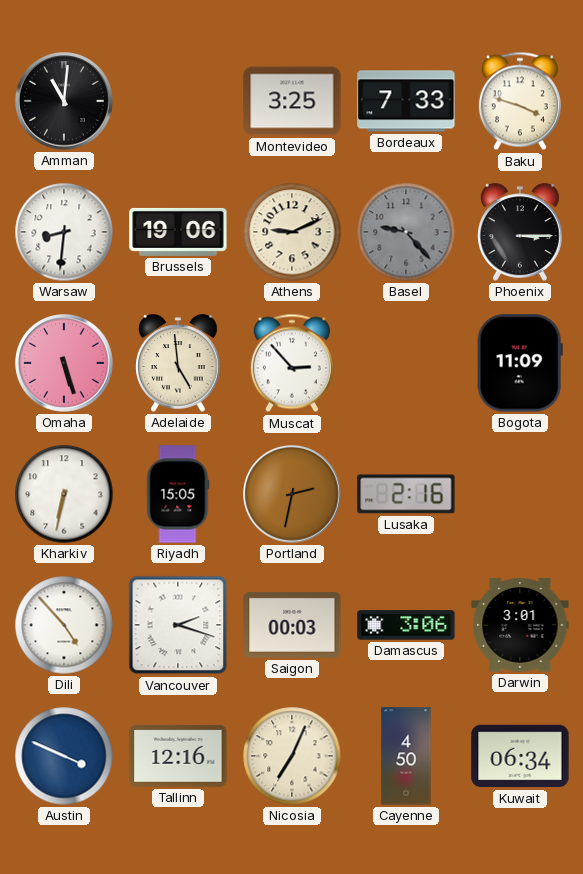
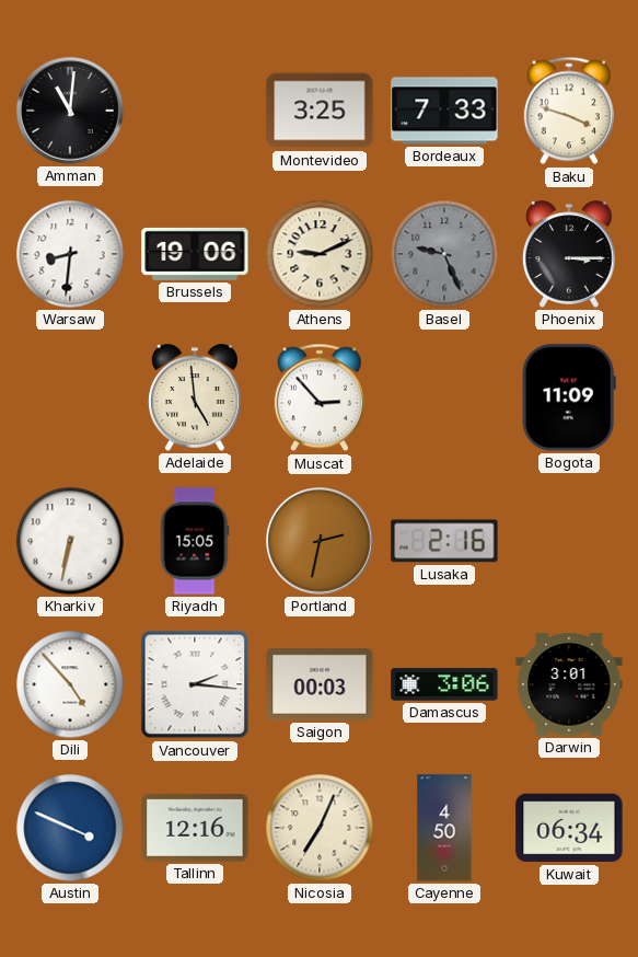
Basel: 9:23 -> 9:26
Omaha: 5:27 -> none
Vancouver: 2:18 -> 2:16
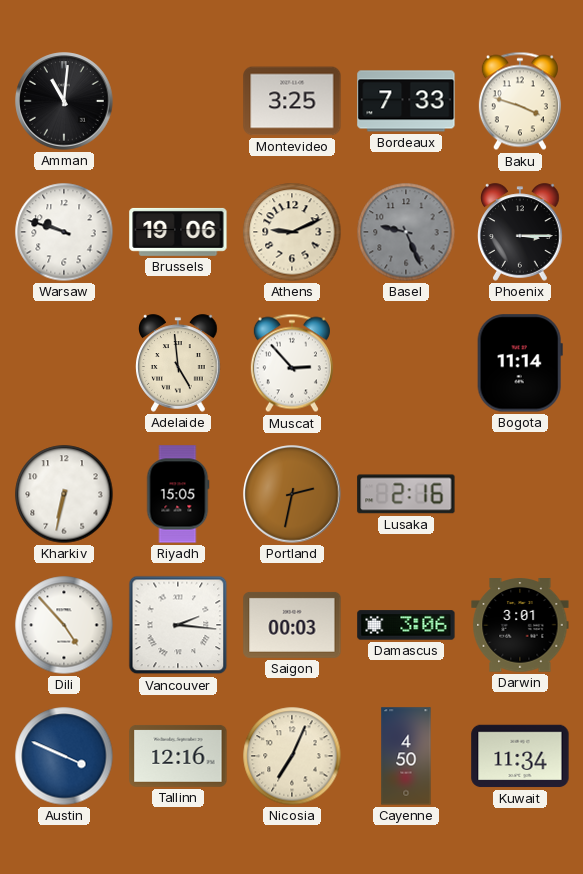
Warsaw: 8:31 -> 9:48
Bogota: 11:09 -> 11:14
Kuwait: 06:34 -> 11:34
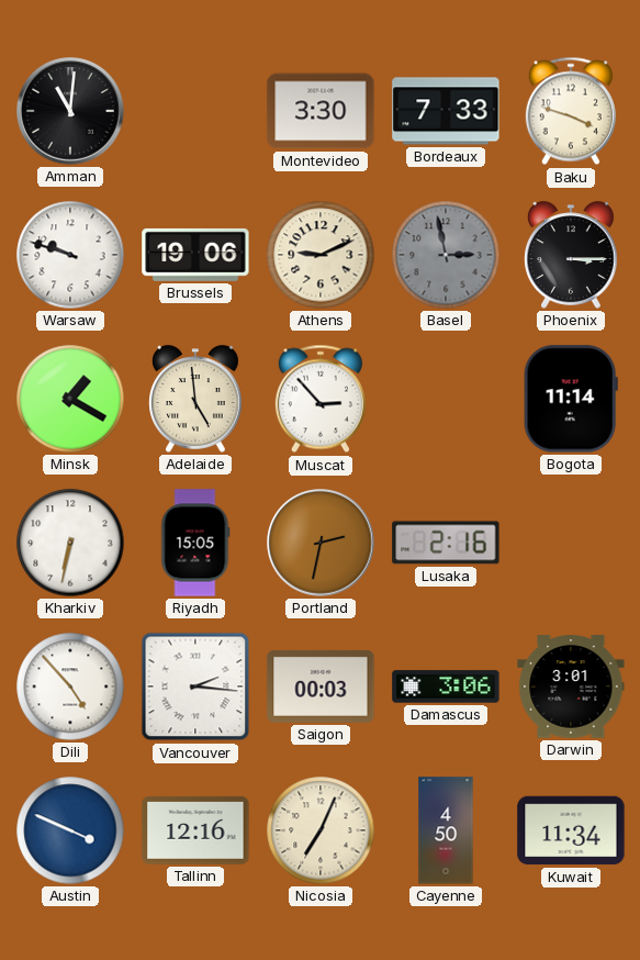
Montevideo: 3:25 -> 3:30
Basel: 9:26 -> 2:58
Minsk: none -> 1:20
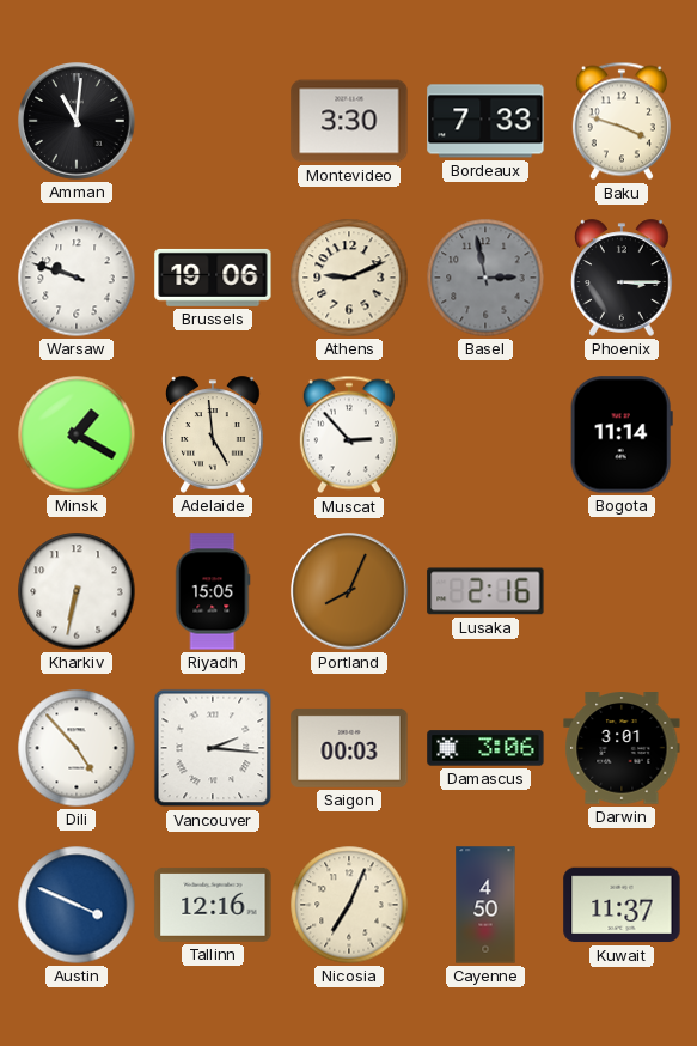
Portland: 2:32 -> 8:04
Kuwait: 11:34 -> 11:37
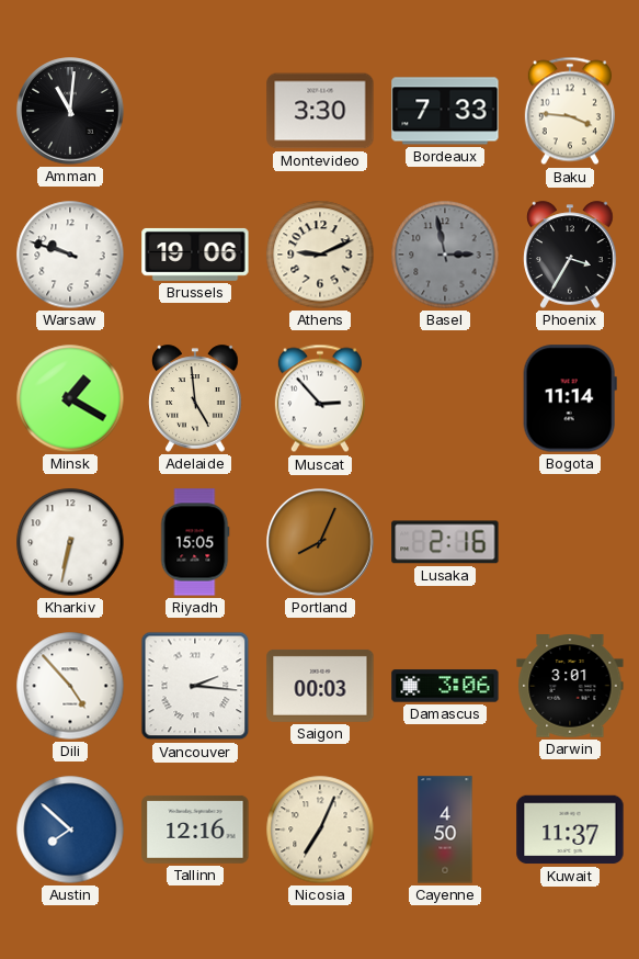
Baku: 3:48 -> 3:46
Phoenix: 3:15 -> 3:35
Austin: 3:49 -> 7:52
